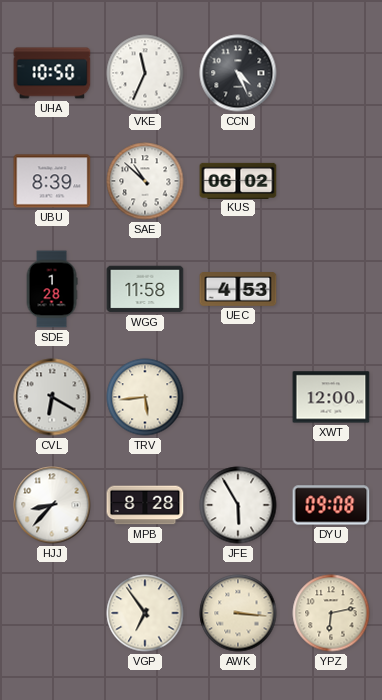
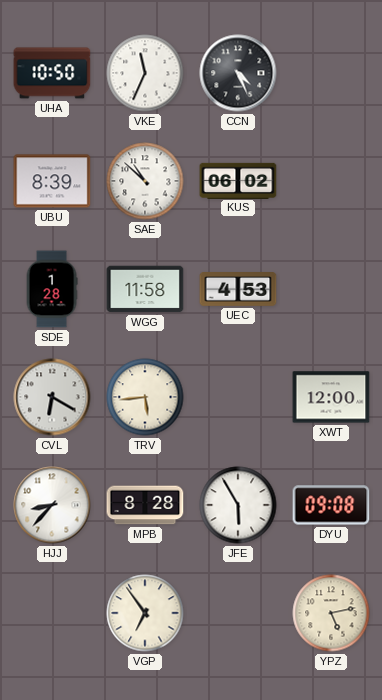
AWK: 3:16 -> none
YPZ: 6:13 -> 5:13
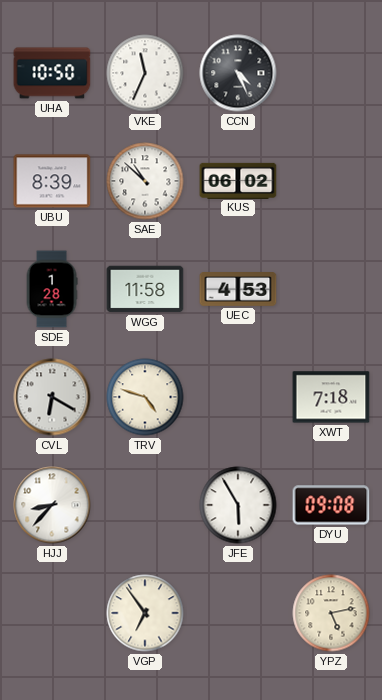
TRV: 5:44 -> 4:48
XWT: 12:00 -> 7:18
MPB: 8:28 -> none
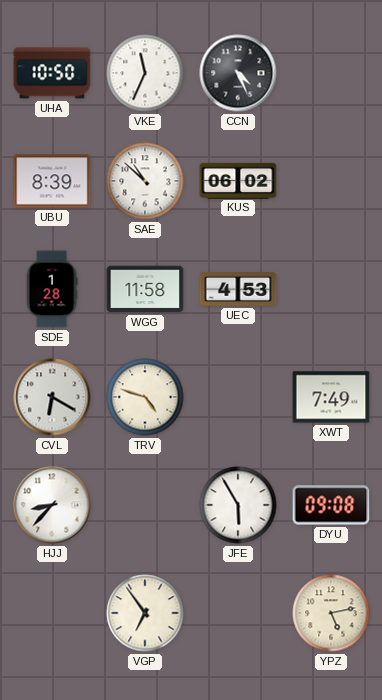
XWT: 7:18 -> 7:49
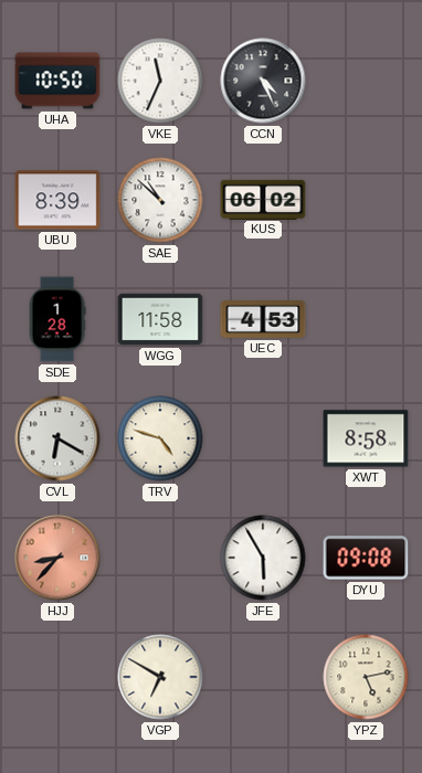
XWT: 7:49 -> 8:58
HJJ dial: white -> salmon
VGP: 6:54 -> 6:50
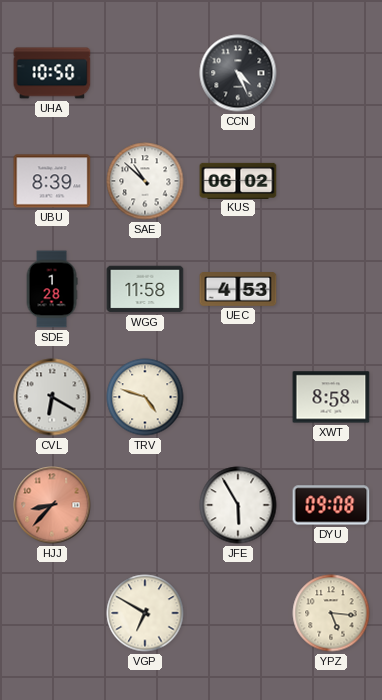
VKE: 11:34 -> none
YPZ: 5:13 -> 5:16
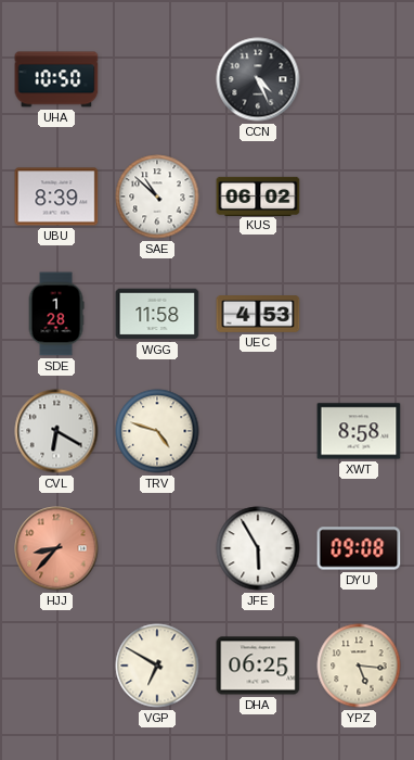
DHA: none -> 06:25
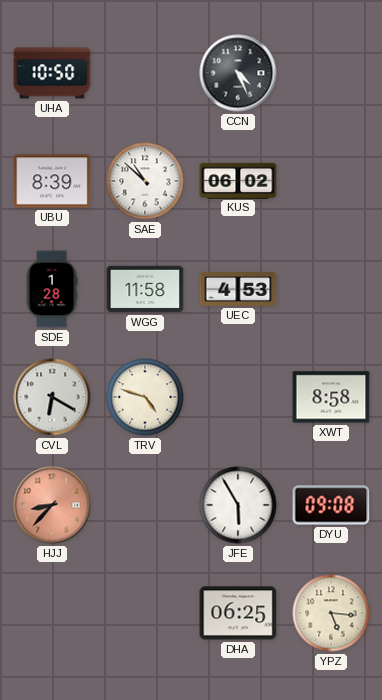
VGP: 6:50 -> none
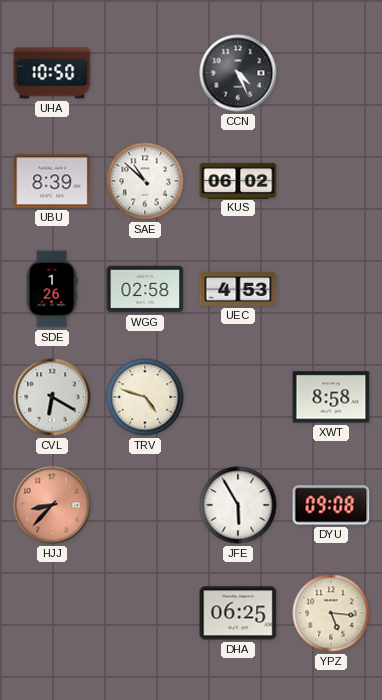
SDE: 1:28 -> 1:26
WGG: 11:58 -> 02:58
